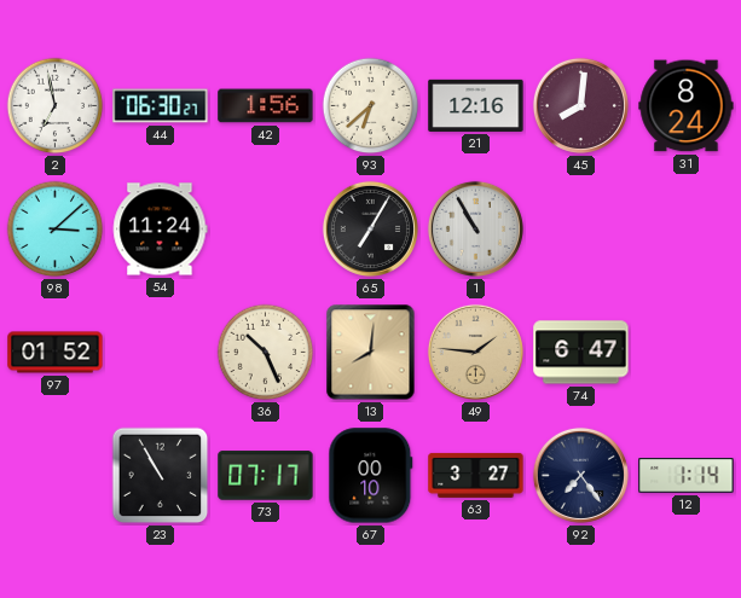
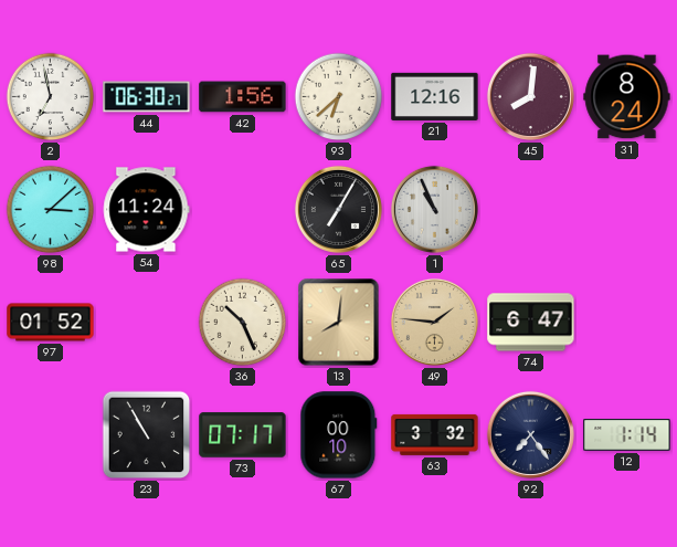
1: 10:55 -> 10:56
63: 3:27 -> 3:32
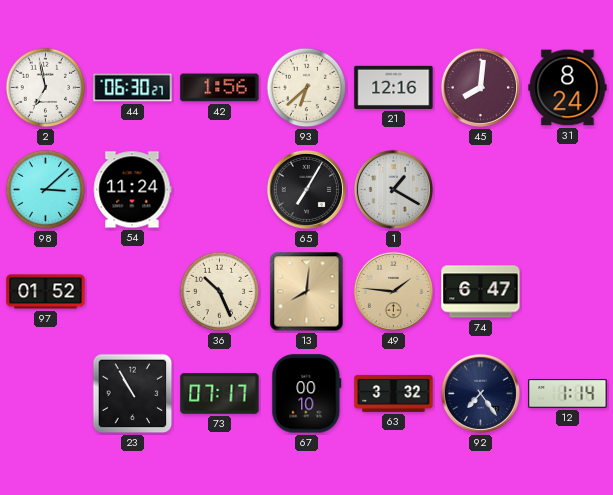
1: 10:56 -> 1:20
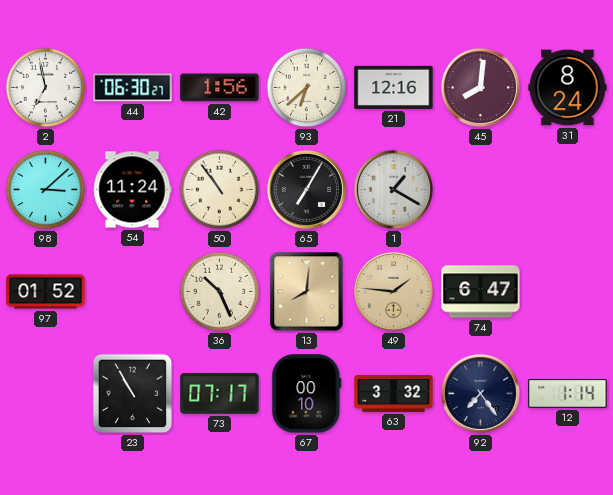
50: none -> 10:54
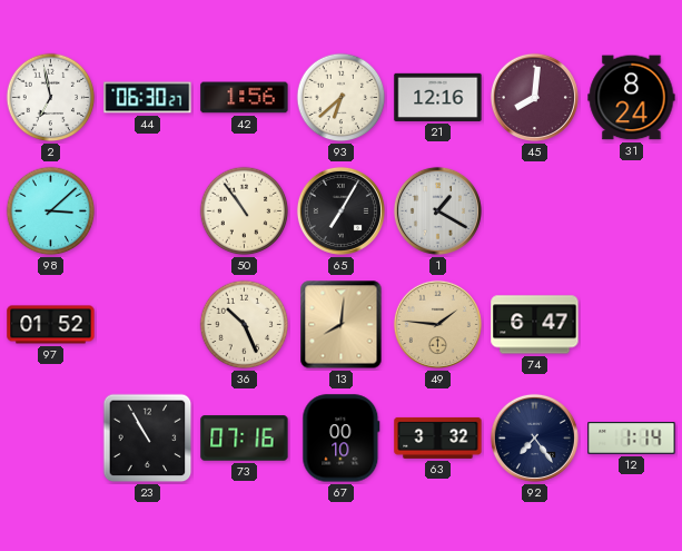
54: 11:24 -> none
73: 07:17 -> 07:16
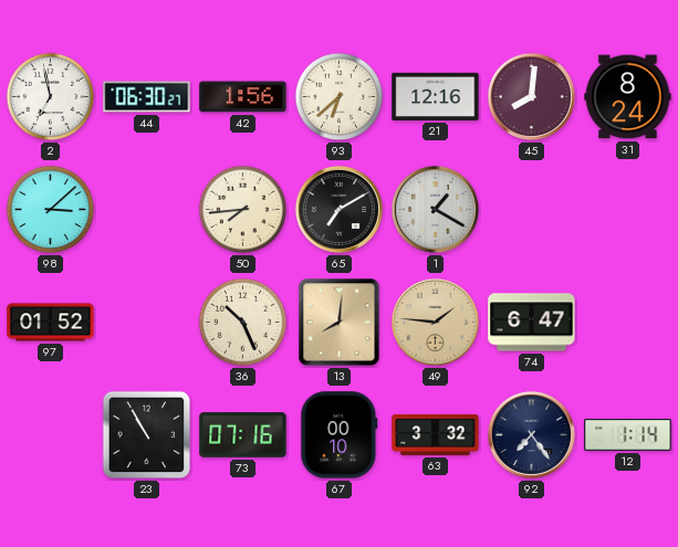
50: 10:54 -> 7:44
65: 7:05 -> 7:10
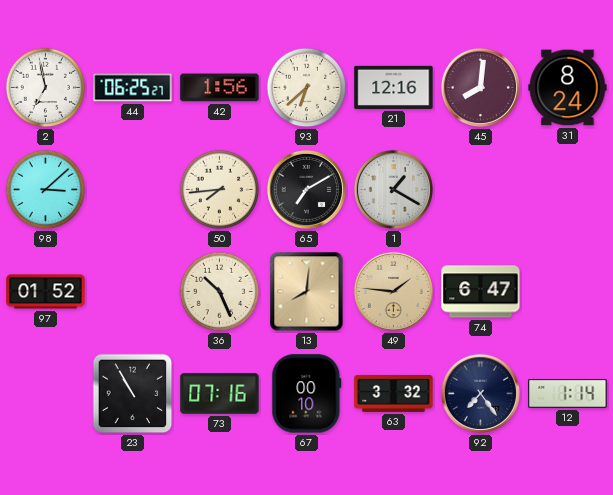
44: 06:30 -> 06:25
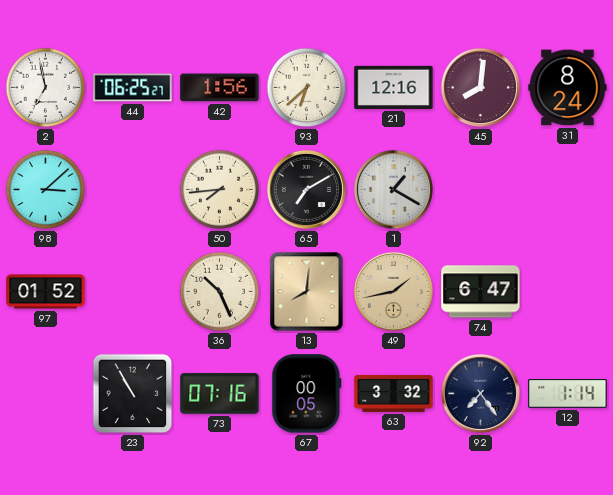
49: 1:46 -> 1:43
67: 00:10 -> 00:05
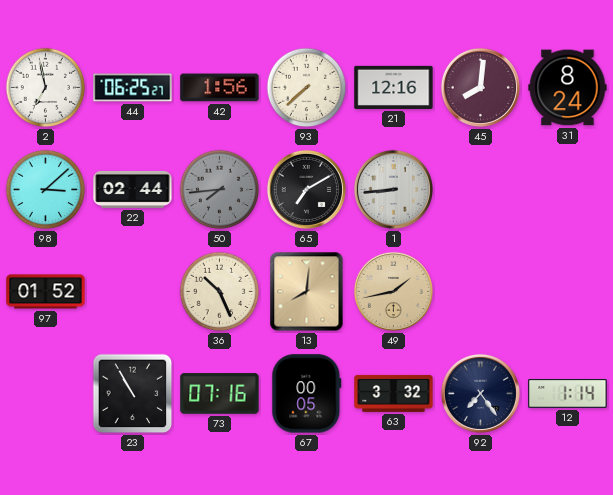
93: 6:38 -> 7:38
22: none -> 02:44
50 dial: cream -> grey
1: 1:20 -> 8:44
74: 6:47 -> none
